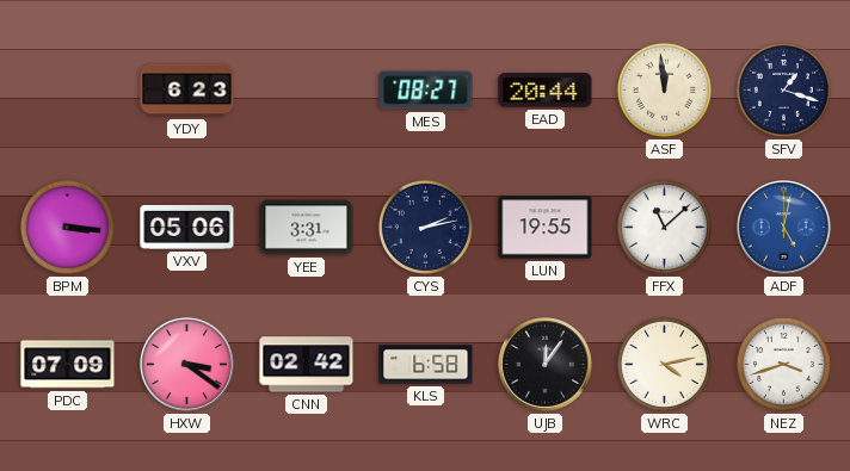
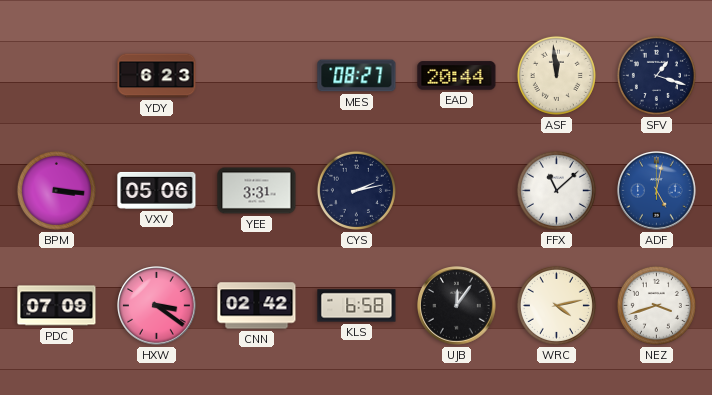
LUN: 19:55 -> none
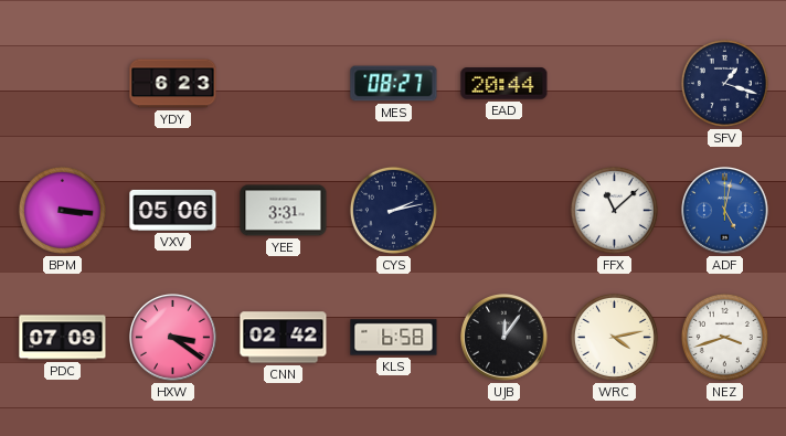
ASF: 11:59 -> none
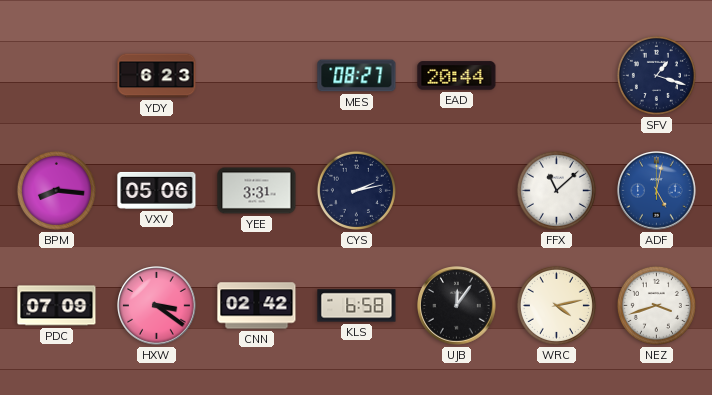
BPM: 3:16 -> 8:16
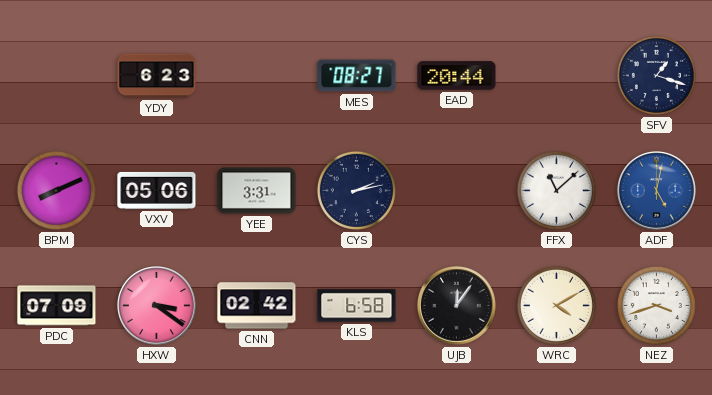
BPM: 8:16 -> 8:11
WRC: 4:13 -> 4:10
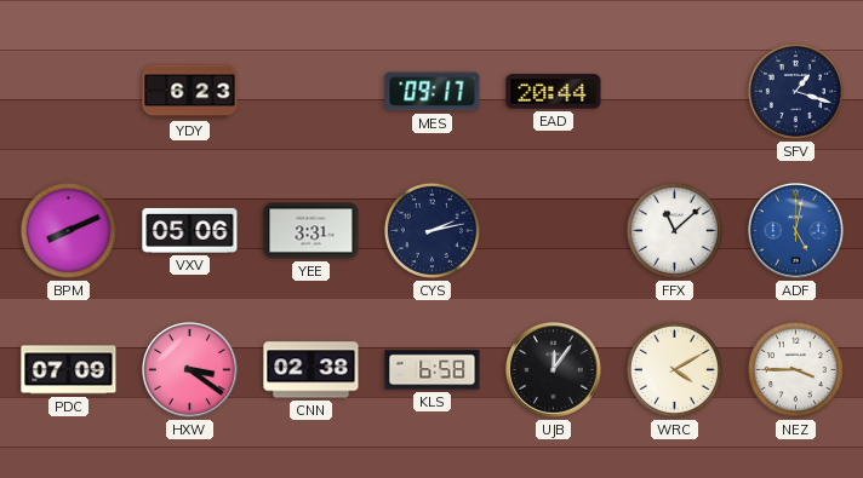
MES: 08:27 -> 09:17
CNN: 02:42 -> 02:38
NEZ: 3:42 -> 3:45
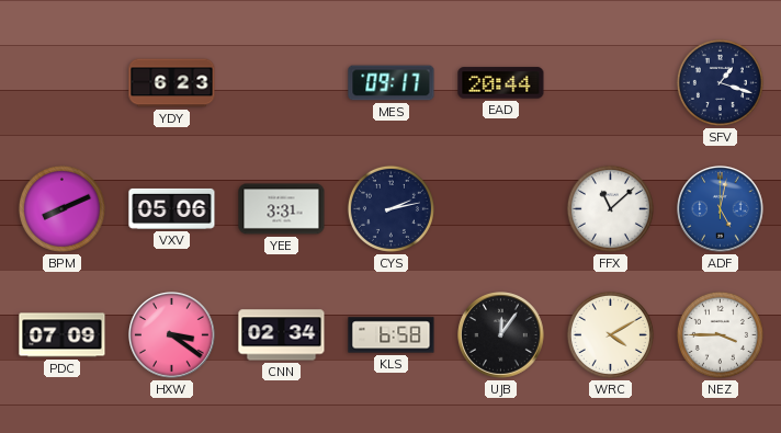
CNN: 02:38 -> 02:34
